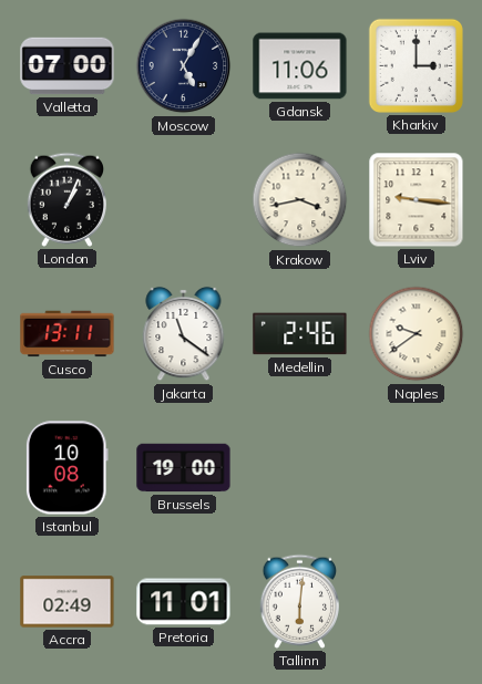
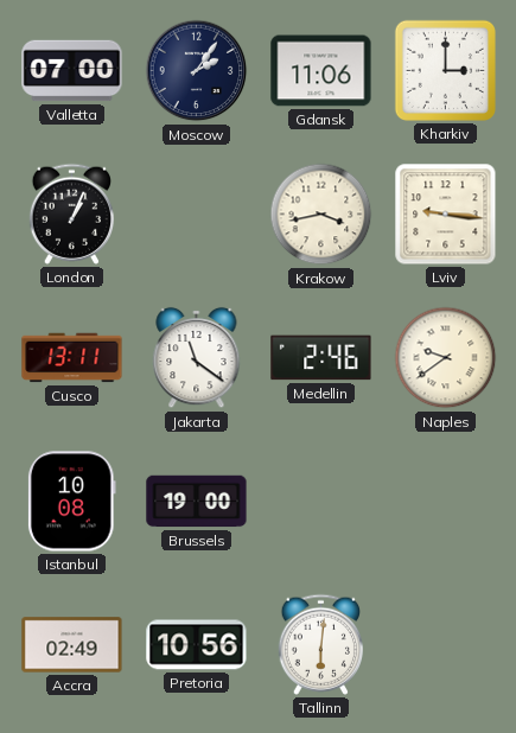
Moscow: 5:05 -> 2:06
Pretoria: 11:01 -> 10:56
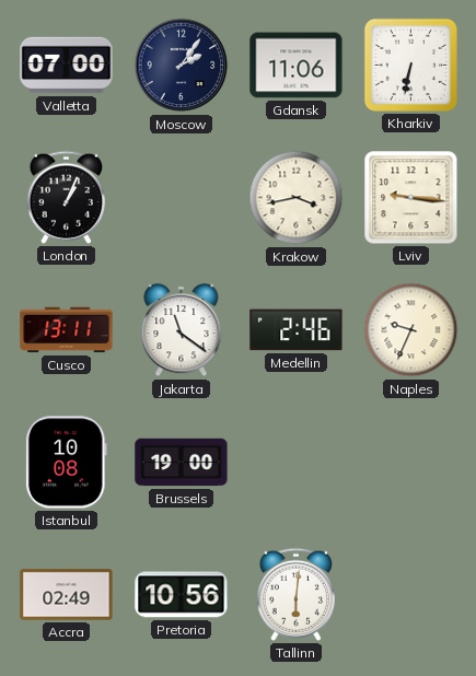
Kharkiv: 3:00 -> 6:32
Naples: 9:39 -> 9:34
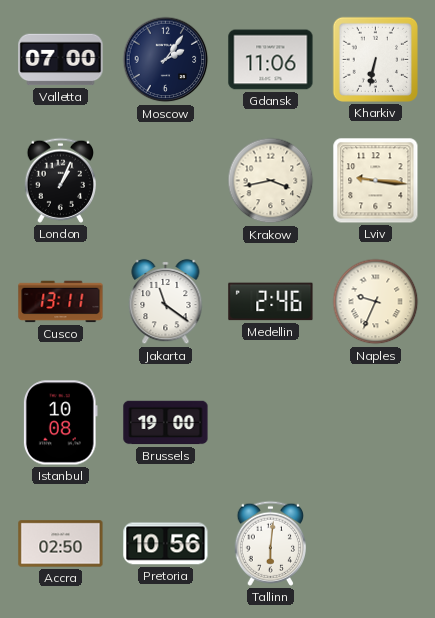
Accra: 02:49 -> 02:50
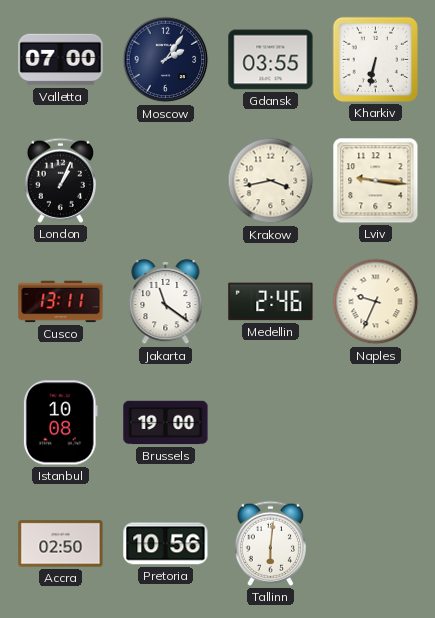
Gdansk: 11:06 -> 03:55
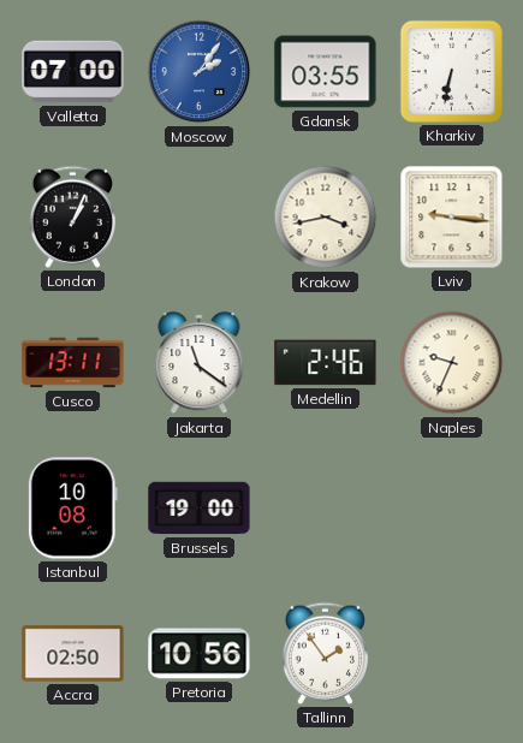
Moscow dial: navy -> blue
Tallinn: 6:01 -> 1:54
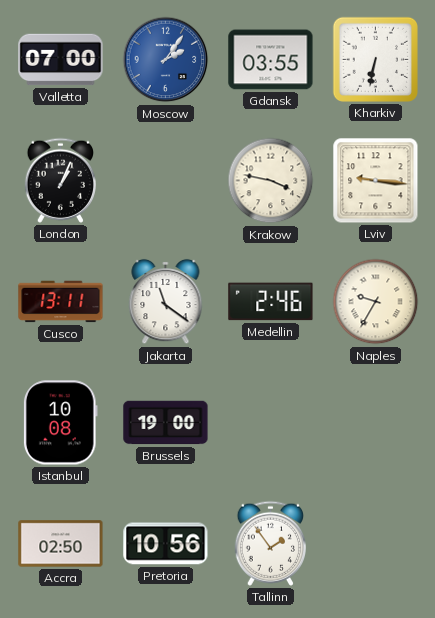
Krakow: 3:43 -> 3:47
Naples: 9:34 -> 9:35
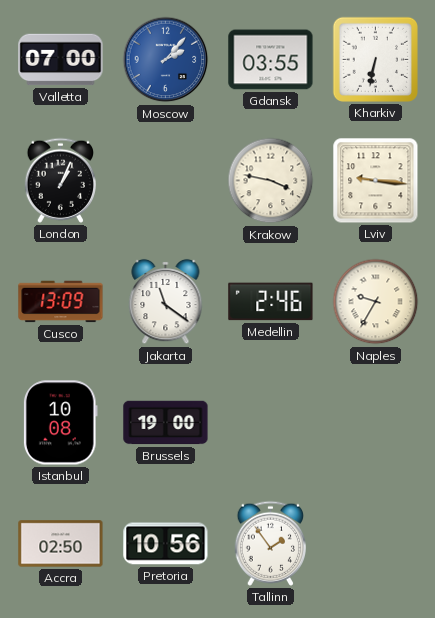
Moscow: 2:06 -> 2:07
Cusco: 13:11 -> 13:09
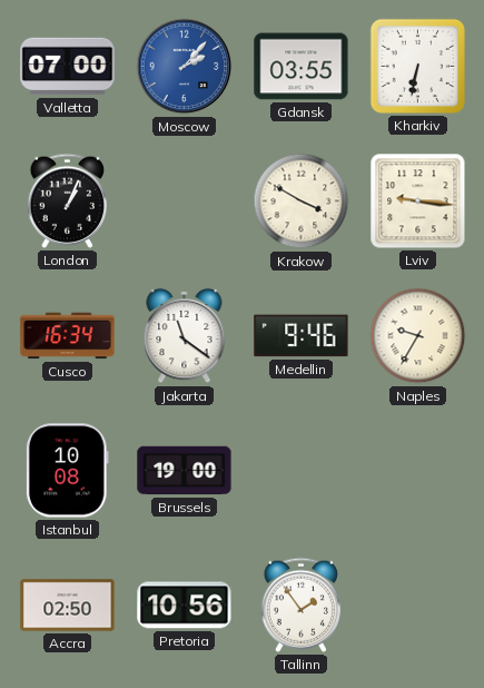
Krakow: 3:47 -> 3:50
Cusco: 13:09 -> 16:34
Medellin: 2:46 -> 9:46
